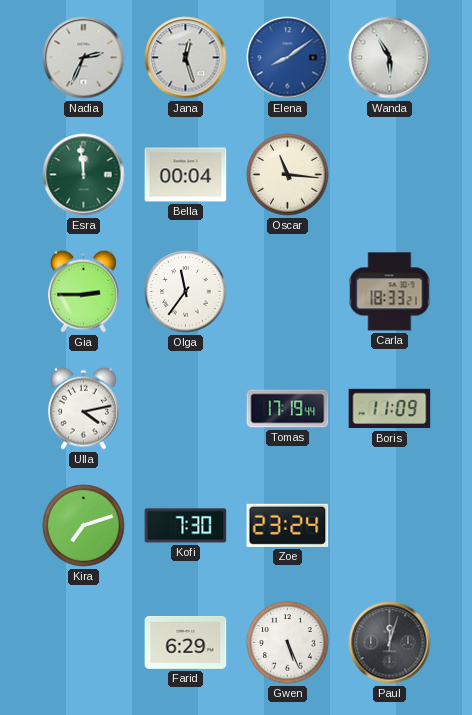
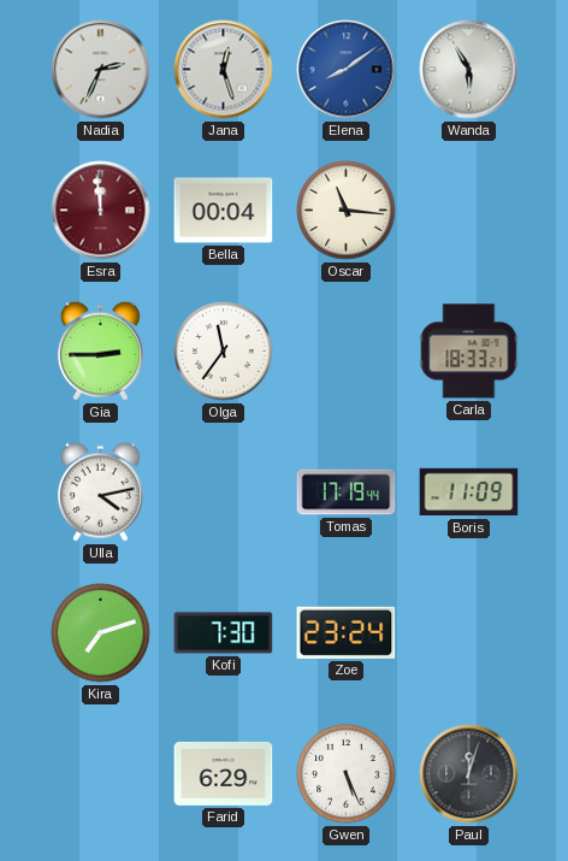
Esra dial: green -> burgundy
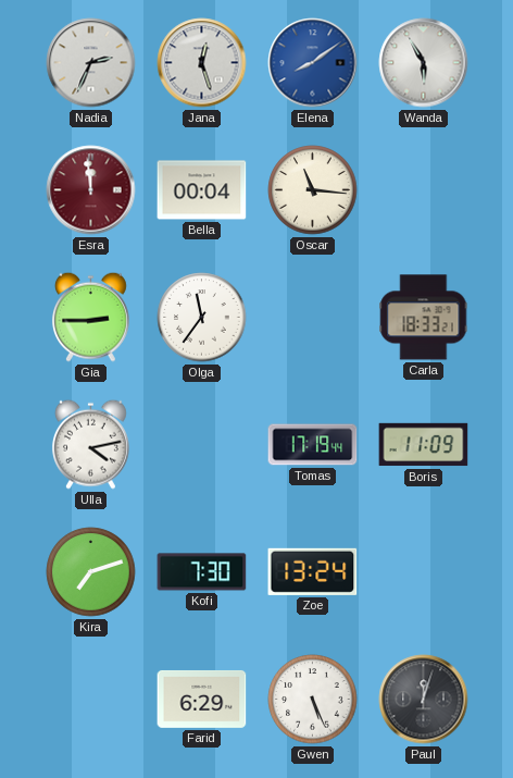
Zoe: 23:24 -> 13:24
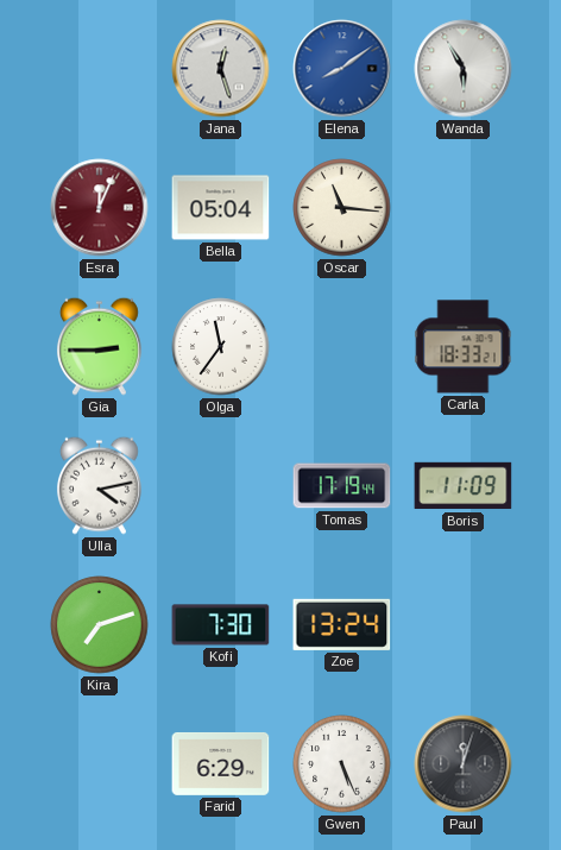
Nadia: 2:34 -> none
Esra: 11:59 -> 12:04
Bella: 00:04 -> 05:04
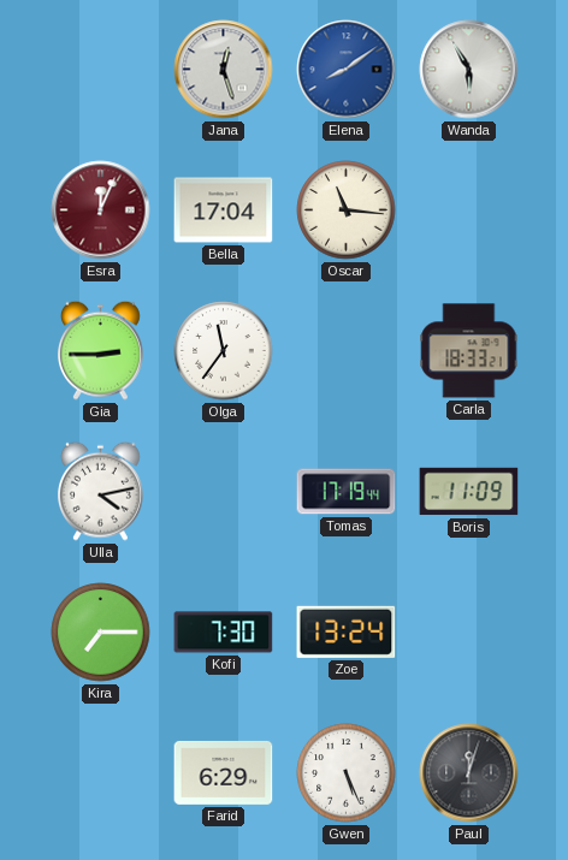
Bella: 05:04 -> 17:04
Kira: 7:12 -> 7:15
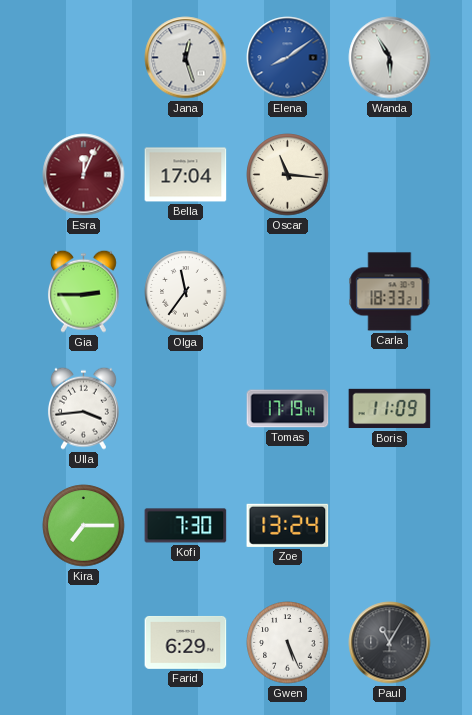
Ulla: 4:13 -> 3:44
Paul: 12:03 -> 11:05
